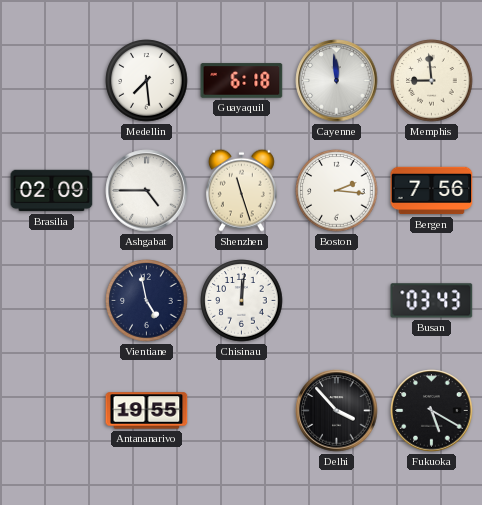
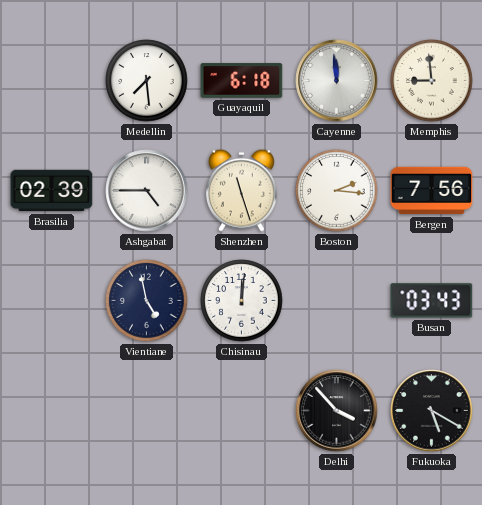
Brasilia: 02:09 -> 02:39
Antananarivo: 19:55 -> none
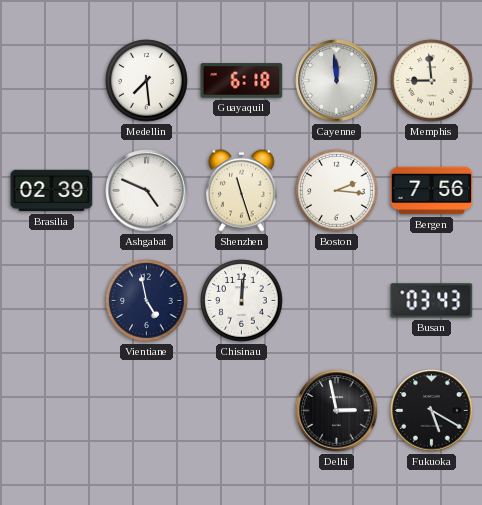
Ashgabat: 4:45 -> 4:49
Delhi: 3:53 -> 2:58
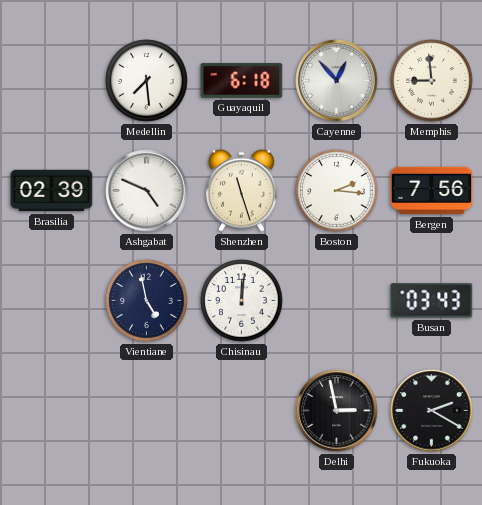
Cayenne: 11:59 -> 12:53
Fukuoka: 5:20 -> 2:20
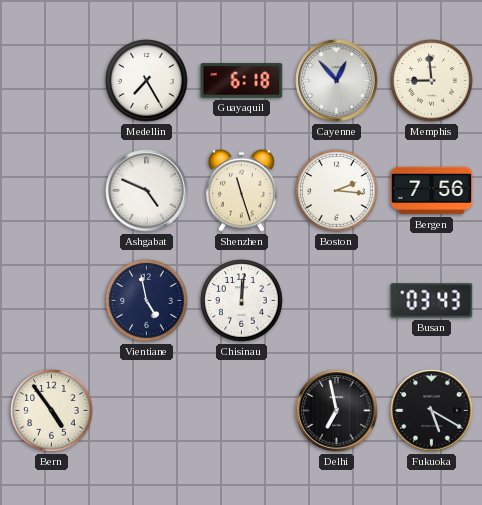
Medellin: 7:29 -> 7:25
Brasilia: 02:39 -> none
Bern: none -> 4:54
Delhi: 2:58 -> 6:58
Fukuoka: 2:20 -> 5:20
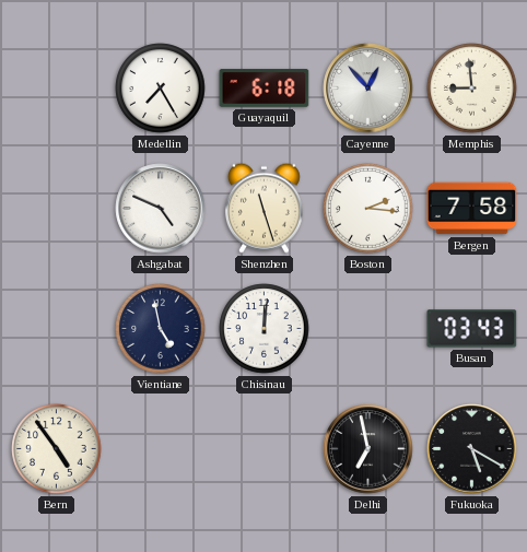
Bergen: 7:56 -> 7:58
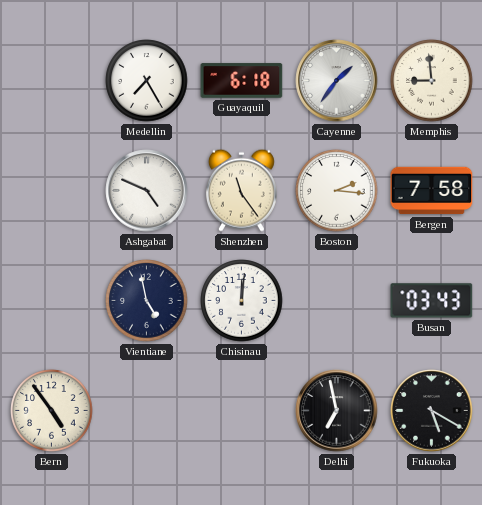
Cayenne: 12:53 -> 1:36
Shenzhen: 11:27 -> 11:24
